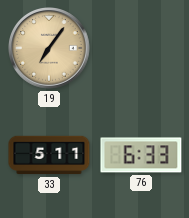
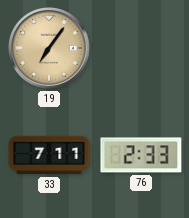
33: 5:11 -> 7:11
76: 6:33 -> 2:33
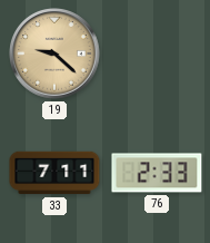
19: 7:06 -> 9:22
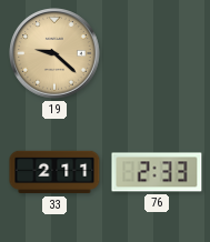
33: 7:11 -> 2:11
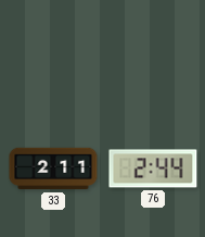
19: 9:22 -> none
76: 2:33 -> 2:44
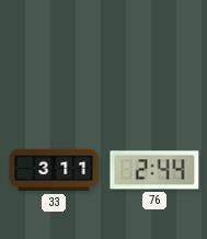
33: 2:11 -> 3:11
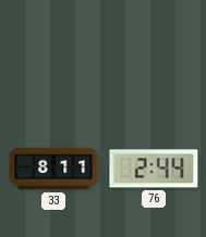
33: 3:11 -> 8:11
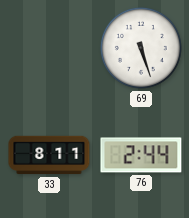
69: none -> 5:27
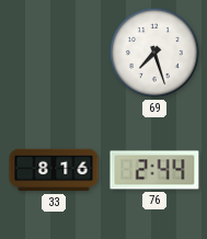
69: 5:27 -> 7:27
33: 8:11 -> 8:16
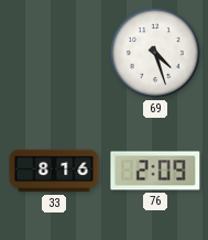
69: 7:27 -> 4:27
76: 2:44 -> 2:09
